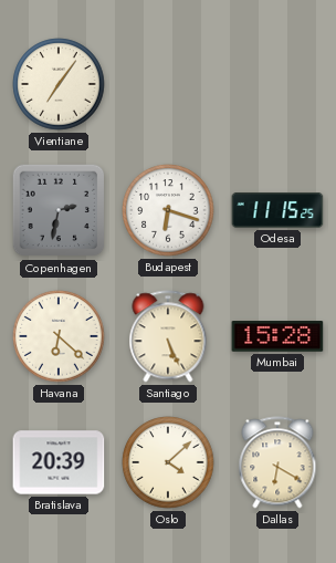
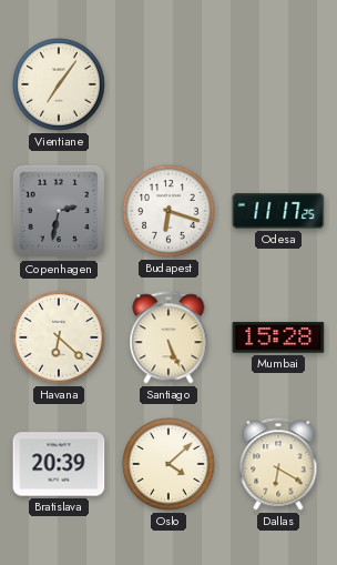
Odesa: 11:15 -> 11:17
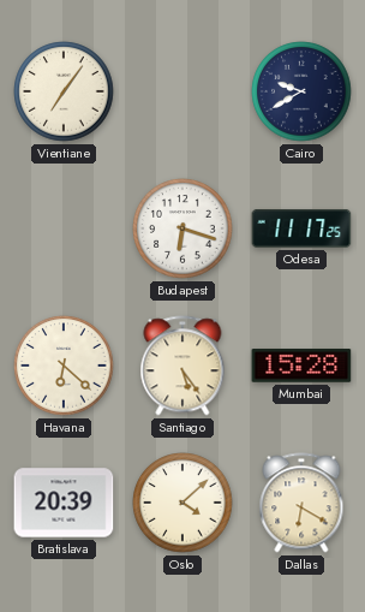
Cairo: none -> 9:40
Copenhagen: 2:32 -> none
Santiago: 5:26 -> 5:24
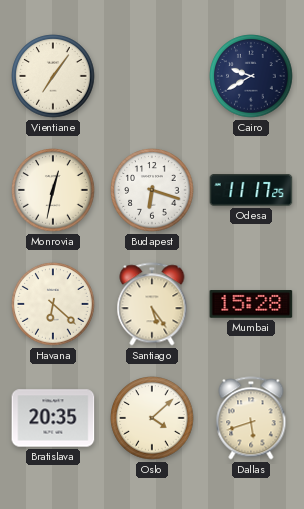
Monrovia: none -> 12:32
Bratislava: 20:39 -> 20:35
Dallas: 6:20 -> 5:42
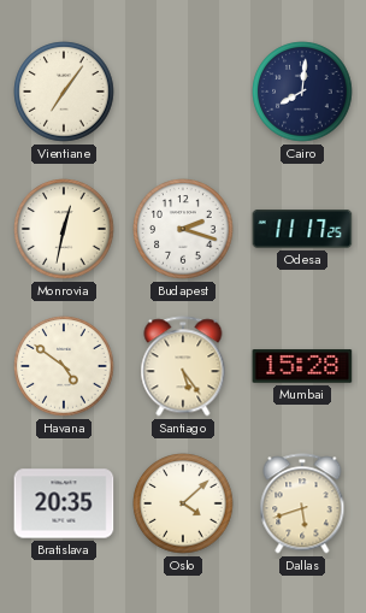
Cairo: 9:40 -> 8:01
Budapest: 6:18 -> 2:18
Havana: 6:22 -> 4:51
